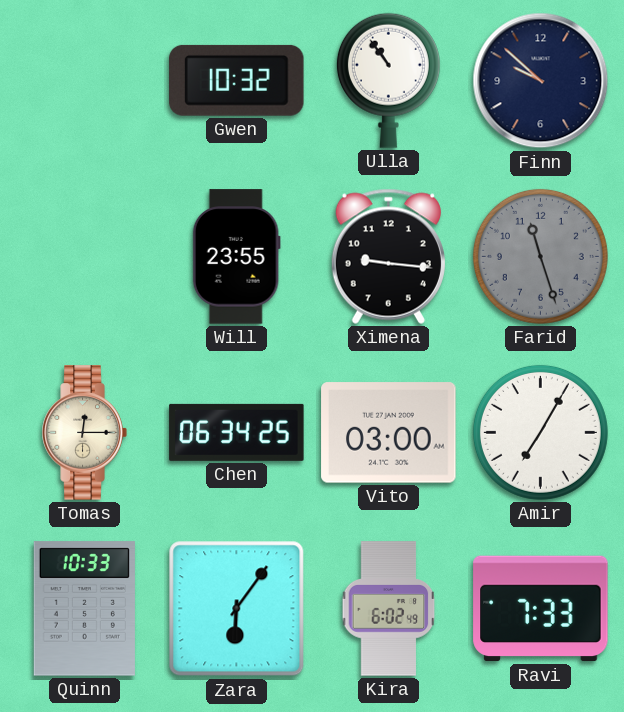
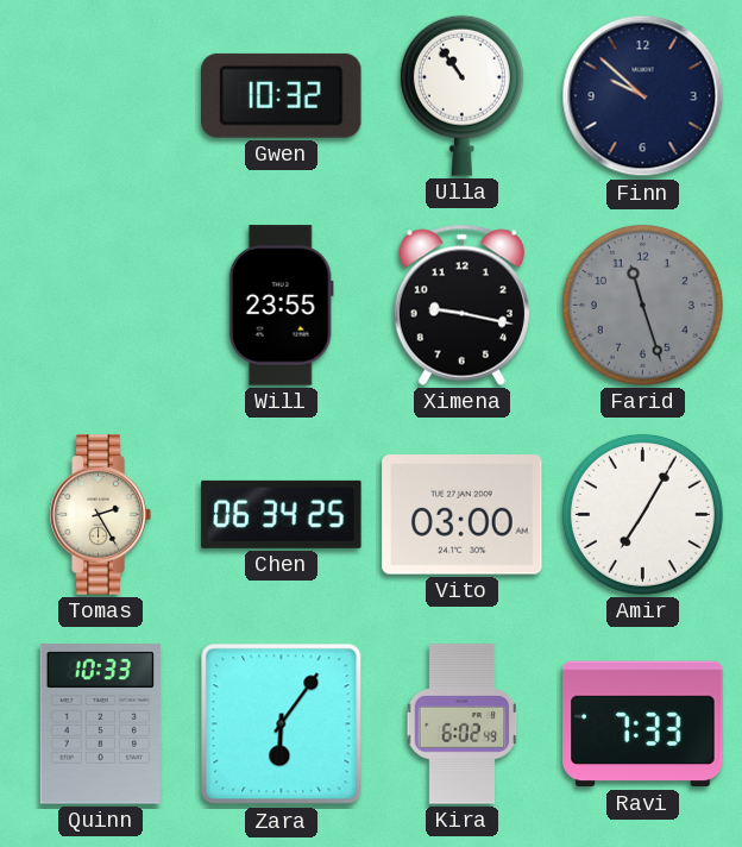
Ximena: 9:16 -> 9:17
Tomas: 12:15 -> 2:25
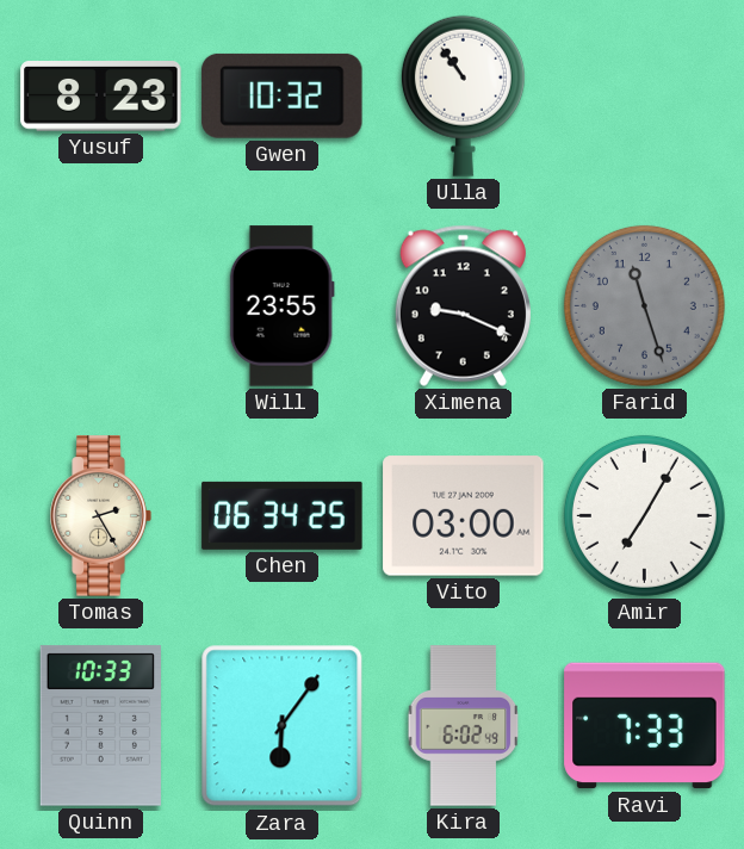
Yusuf: none -> 8:23
Finn: 9:52 -> none
Ximena: 9:17 -> 9:19
